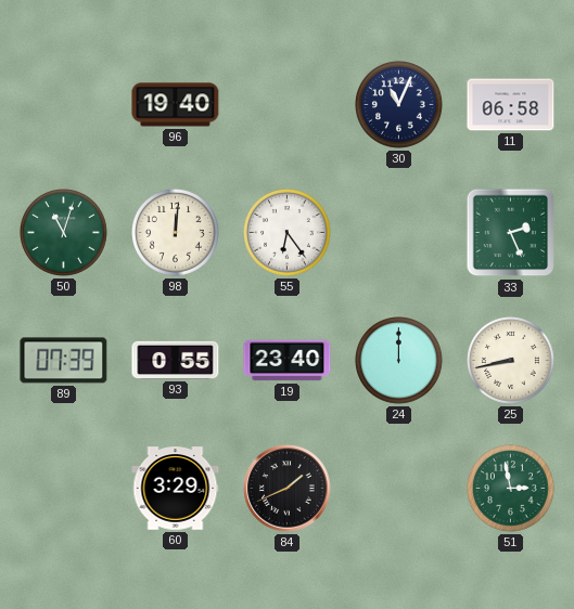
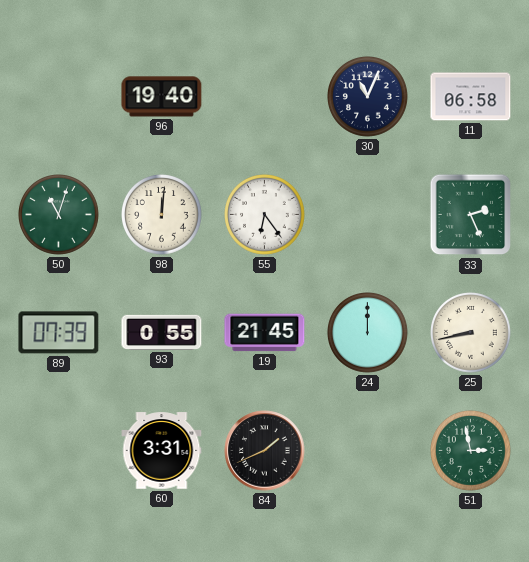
19: 23:40 -> 21:45
60: 3:29 -> 3:31
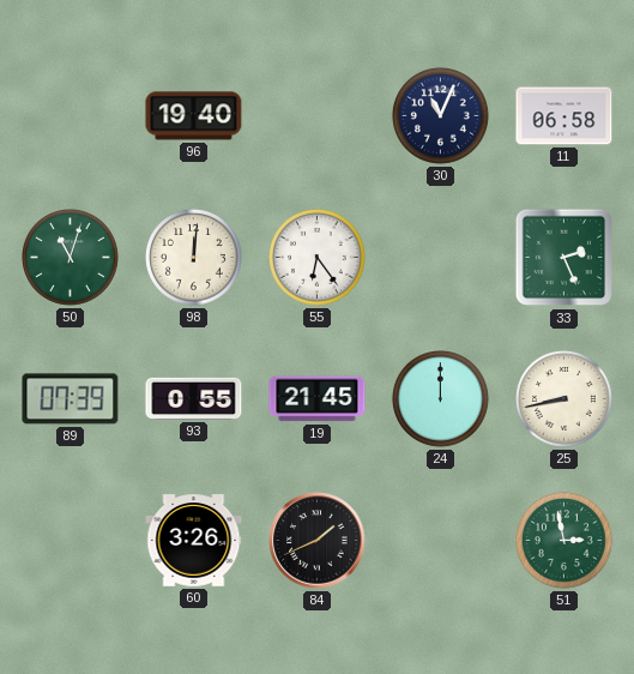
60: 3:31 -> 3:26
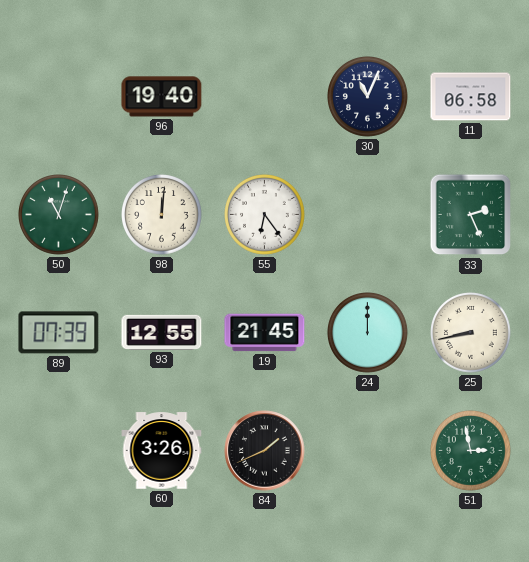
93: 0:55 -> 12:55
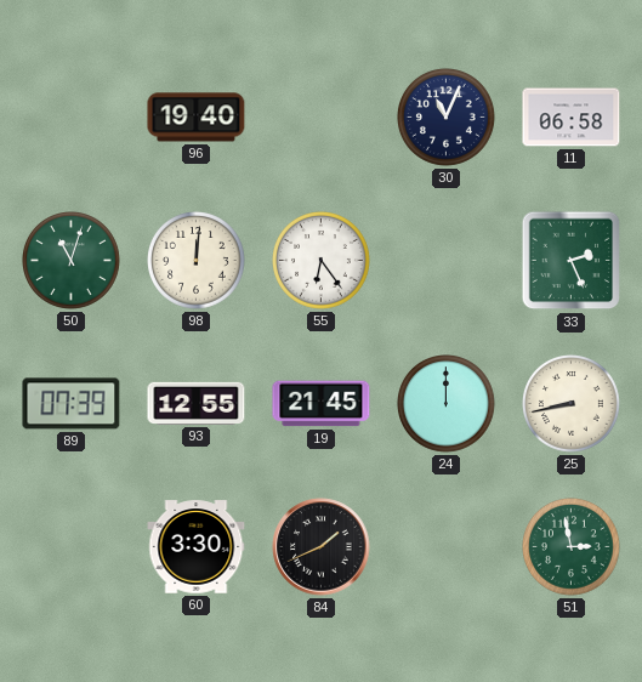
60: 3:26 -> 3:30
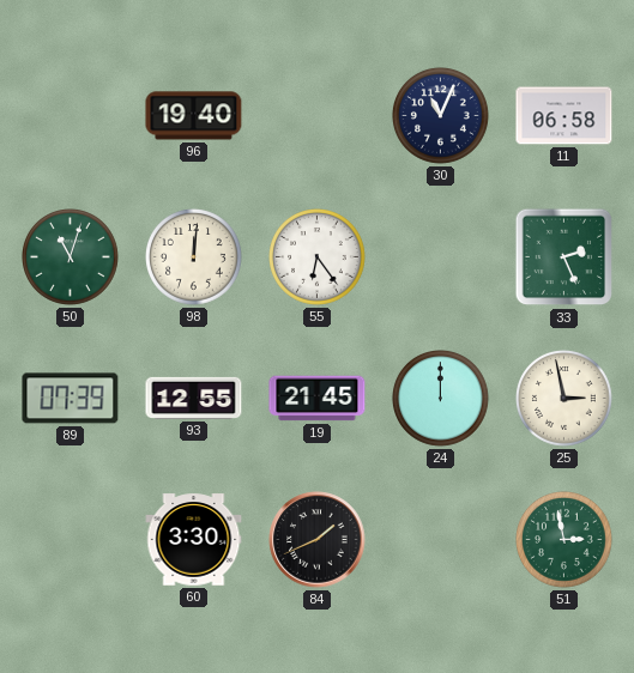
25: 8:43 -> 2:58
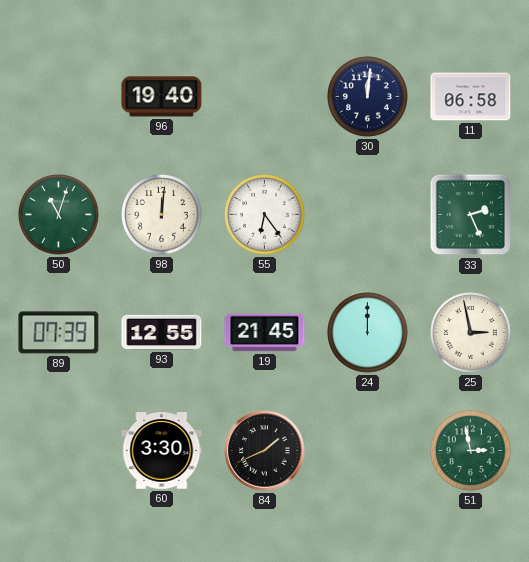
30: 11:04 -> 12:01
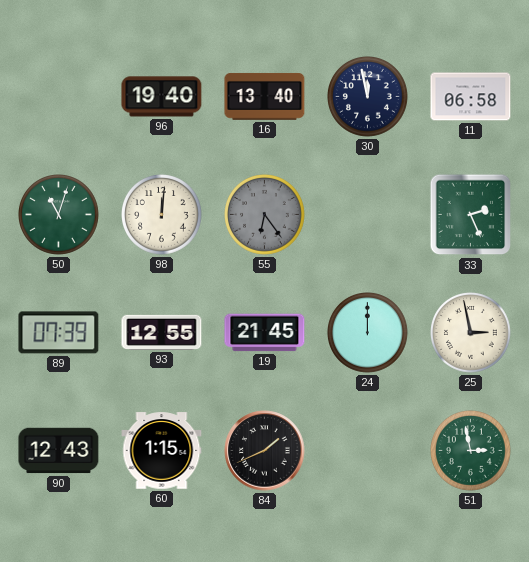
16: none -> 13:40
30: 12:01 -> 11:58
55 dial: white -> grey
90: none -> 12:43
60: 3:30 -> 1:15
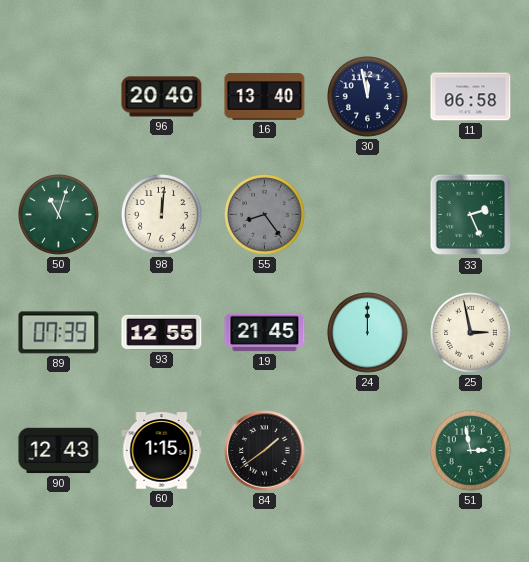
96: 19:40 -> 20:40
55: 6:24 -> 8:24
84: 1:41 -> 1:39
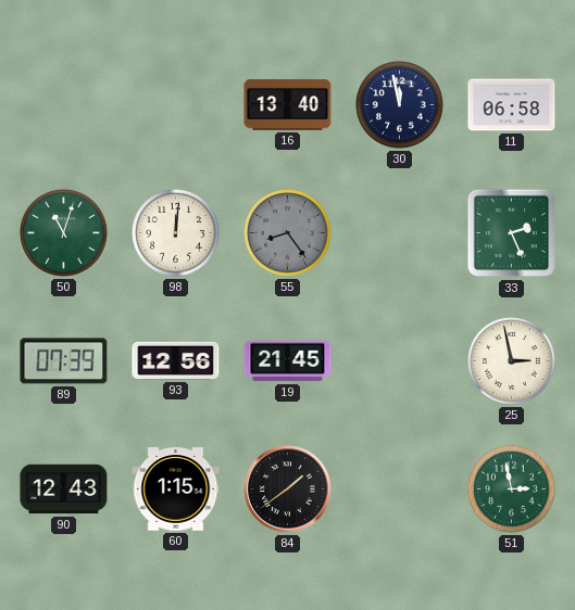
96: 20:40 -> none
93: 12:55 -> 12:56
24: 12:00 -> none
